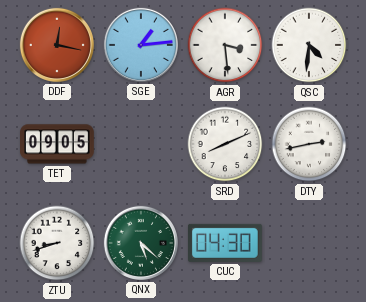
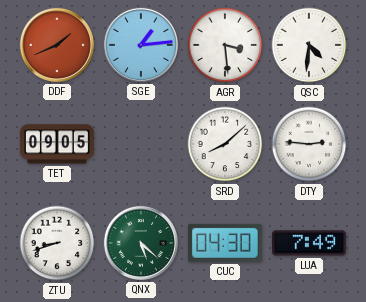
DDF: 12:17 -> 1:41
SRD: 8:11 -> 8:08
DTY: 2:43 -> 2:46
LUA: none -> 7:49
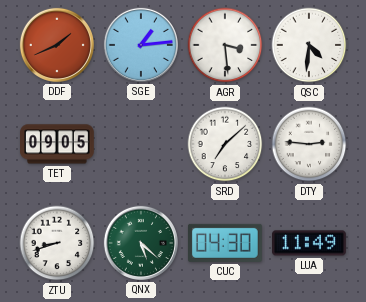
SRD: 8:08 -> 7:08
LUA: 7:49 -> 11:49
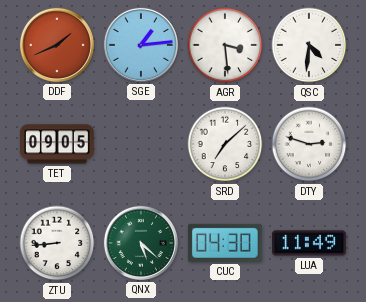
DTY: 2:46 -> 2:48
ZTU: 8:42 -> 8:44
